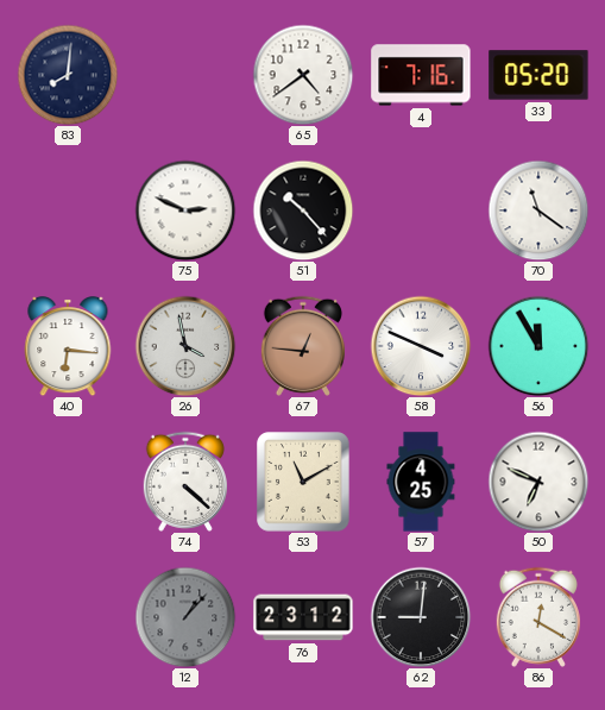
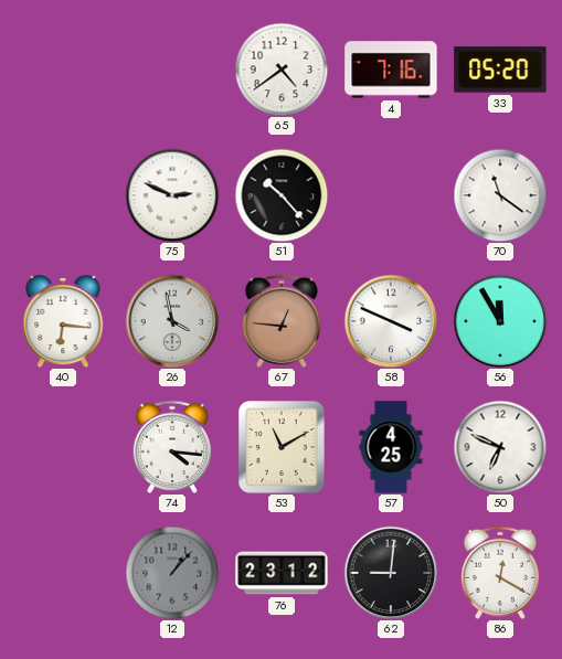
83: 8:01 -> none
74: 4:22 -> 4:16
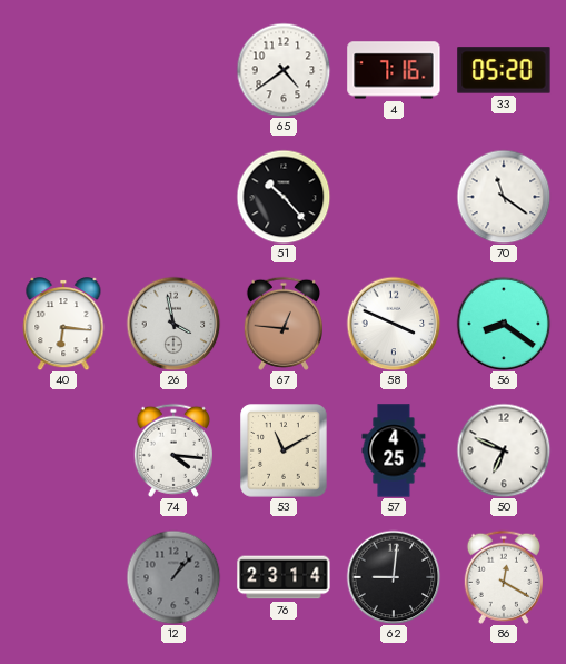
75: 2:49 -> none
56: 11:55 -> 8:21
76: 23:12 -> 23:14
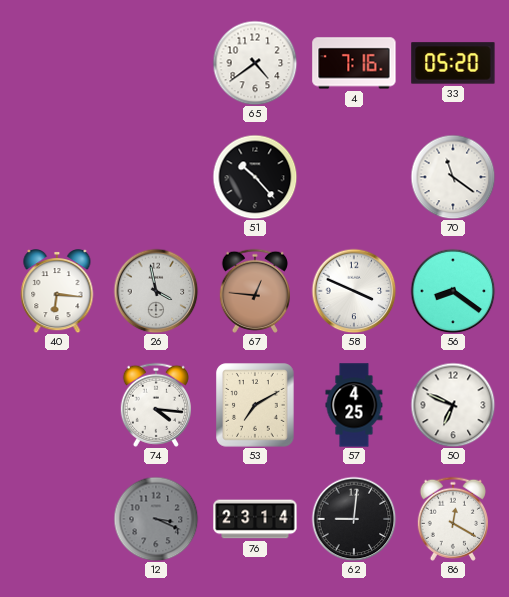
53: 11:10 -> 7:10
12: 1:07 -> 3:19
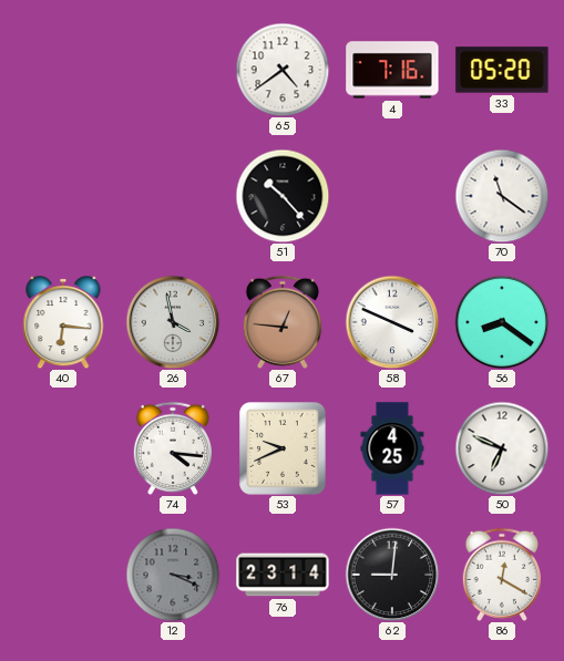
53: 7:10 -> 9:41
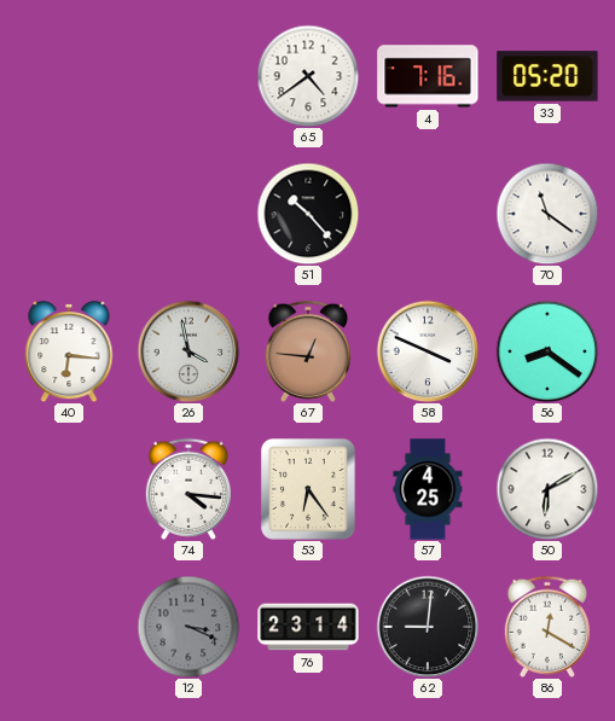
53: 9:41 -> 6:24
50: 6:49 -> 6:10
